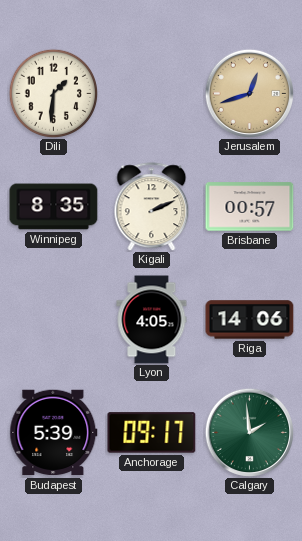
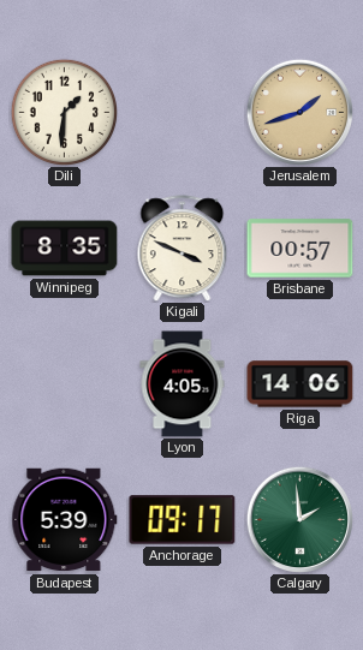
Jerusalem: 12:42 -> 1:42
Kigali: 2:11 -> 3:49
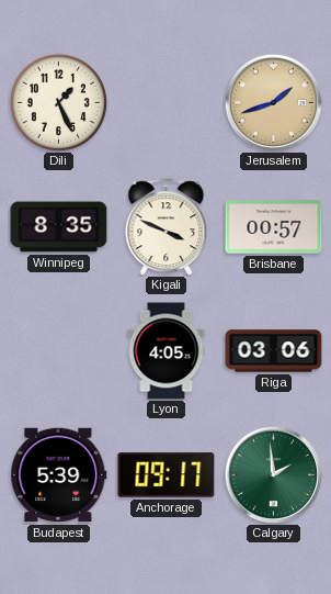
Dili: 1:31 -> 1:26
Riga: 14:06 -> 03:06
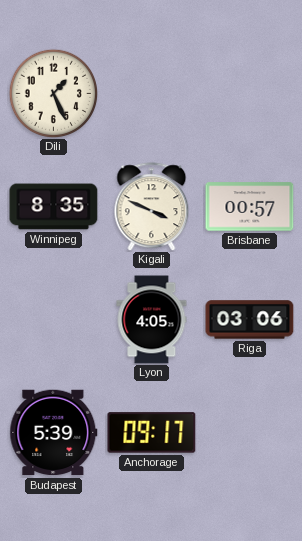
Jerusalem: 1:42 -> none
Calgary: 1:59 -> none
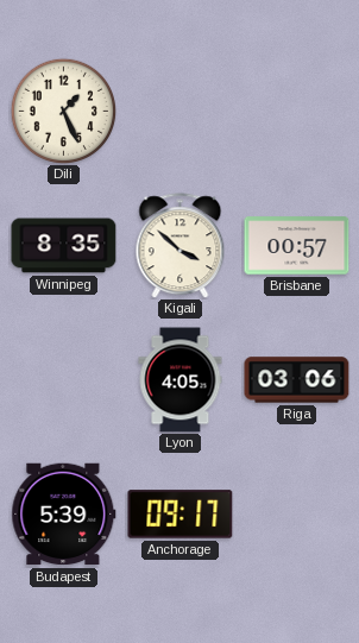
Kigali: 3:49 -> 3:52
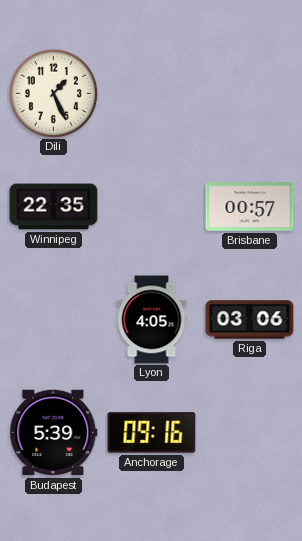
Winnipeg: 8:35 -> 22:35
Kigali: 3:52 -> none
Anchorage: 09:17 -> 09:16
